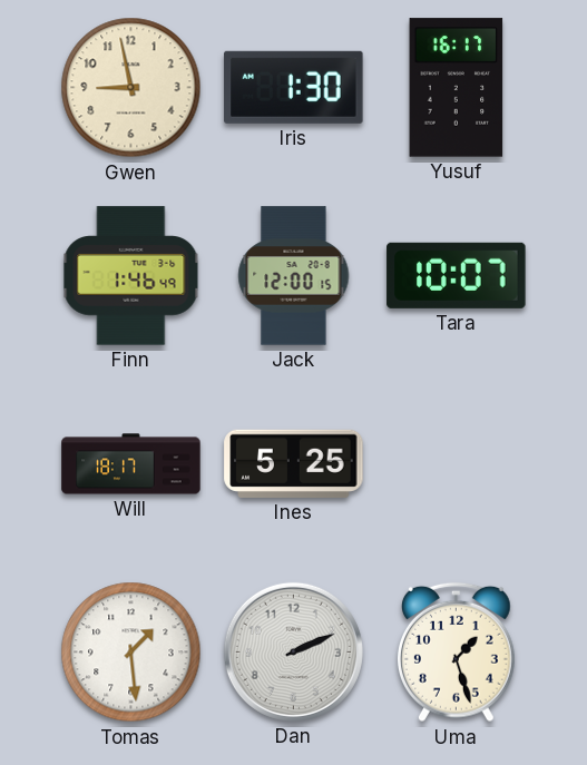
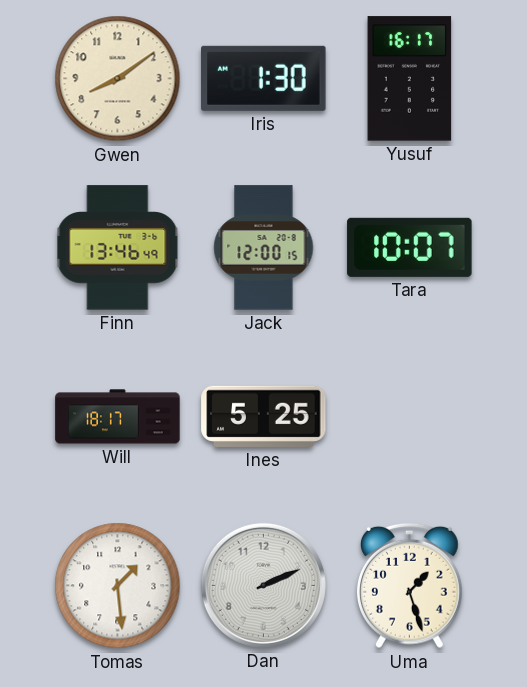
Gwen: 8:58 -> 8:09
Finn: 1:46 -> 13:46
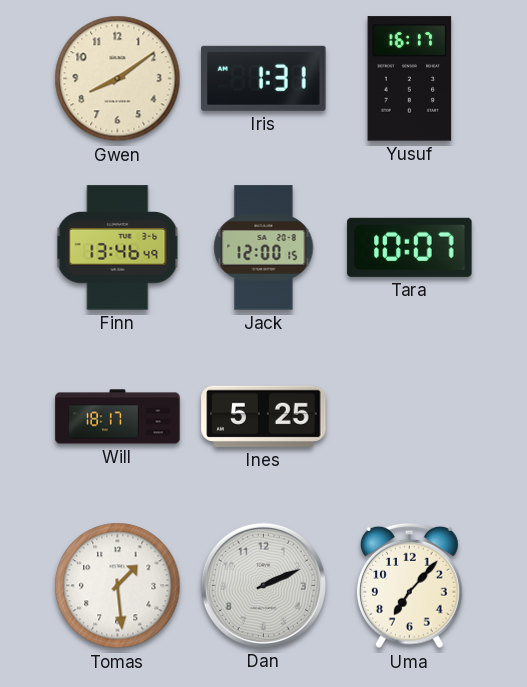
Iris: 1:30 -> 1:31
Uma: 1:27 -> 7:07
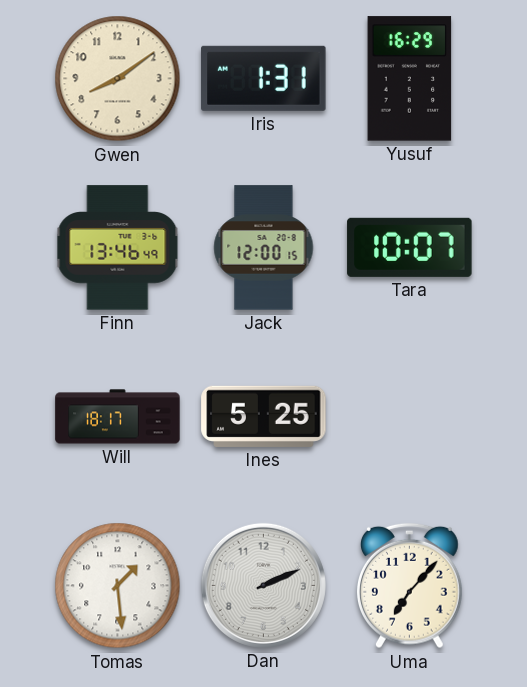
Yusuf: 16:17 -> 16:29
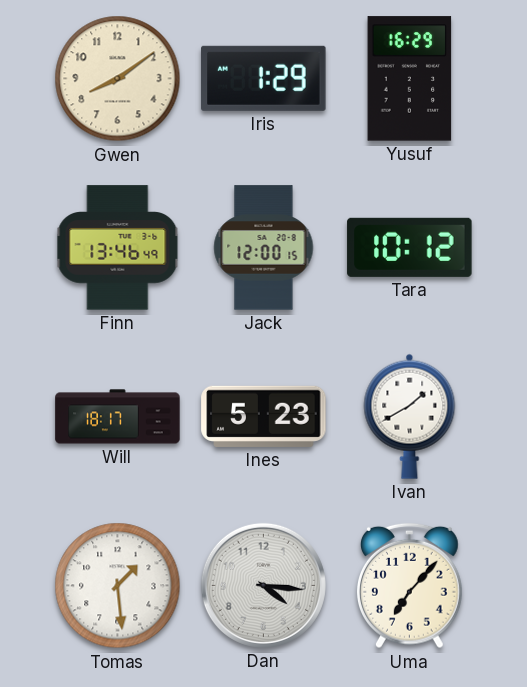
Iris: 1:31 -> 1:29
Tara: 10:07 -> 10:12
Ines: 5:25 -> 5:23
Ivan: none -> 1:40
Dan: 2:11 -> 4:16
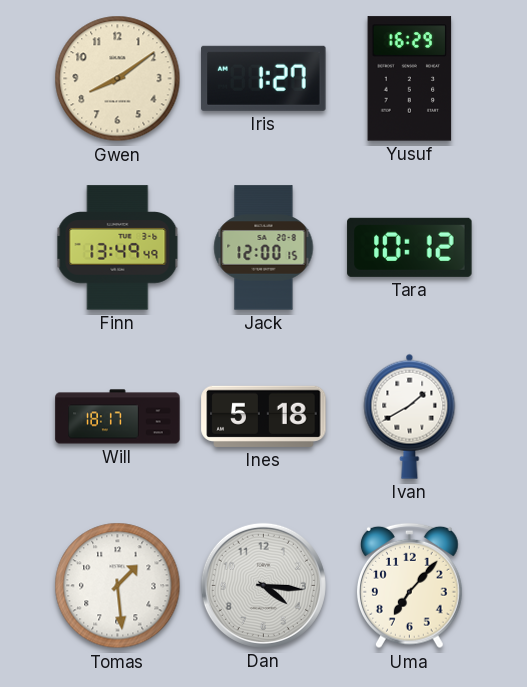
Iris: 1:29 -> 1:27
Finn: 13:46 -> 13:49
Ines: 5:23 -> 5:18
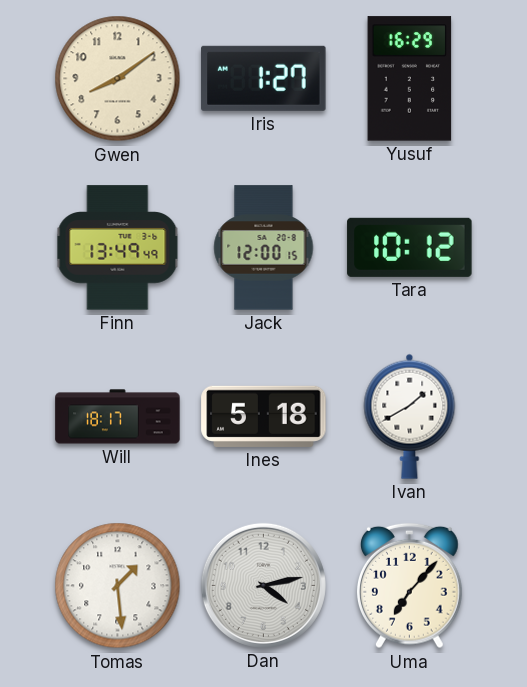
Dan: 4:16 -> 4:13
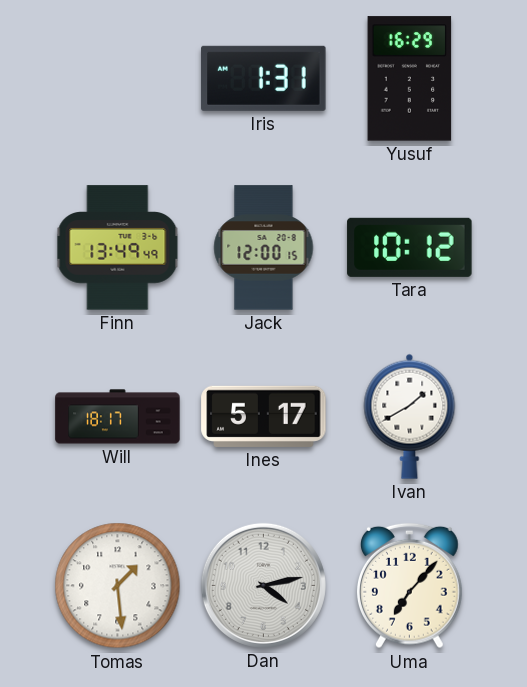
Gwen: 8:09 -> none
Iris: 1:27 -> 1:31
Ines: 5:18 -> 5:17
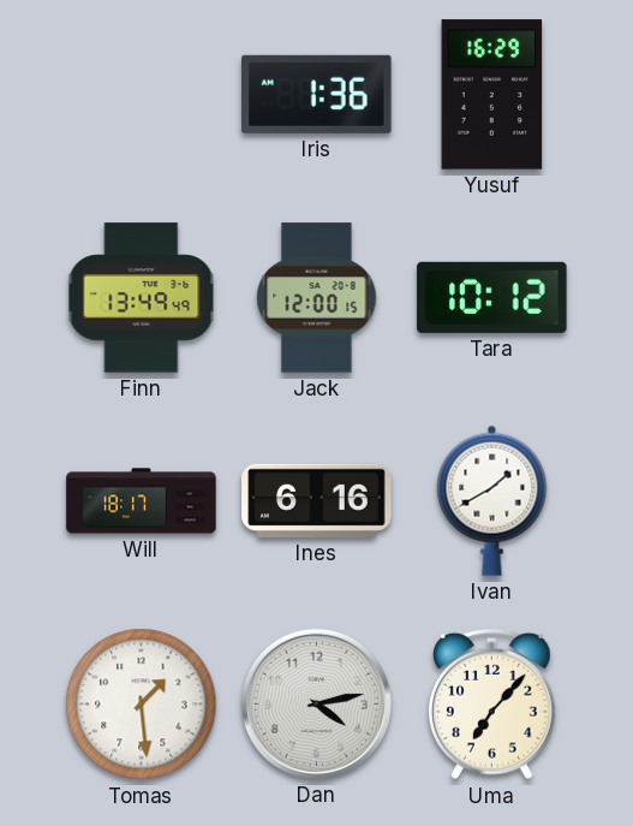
Iris: 1:31 -> 1:36
Ines: 5:17 -> 6:16
